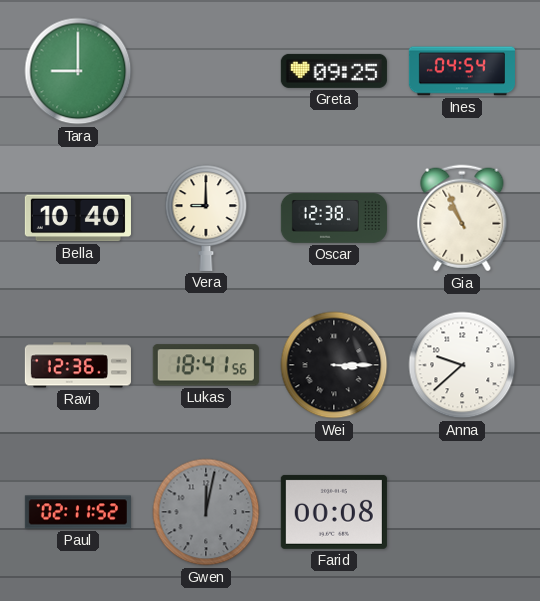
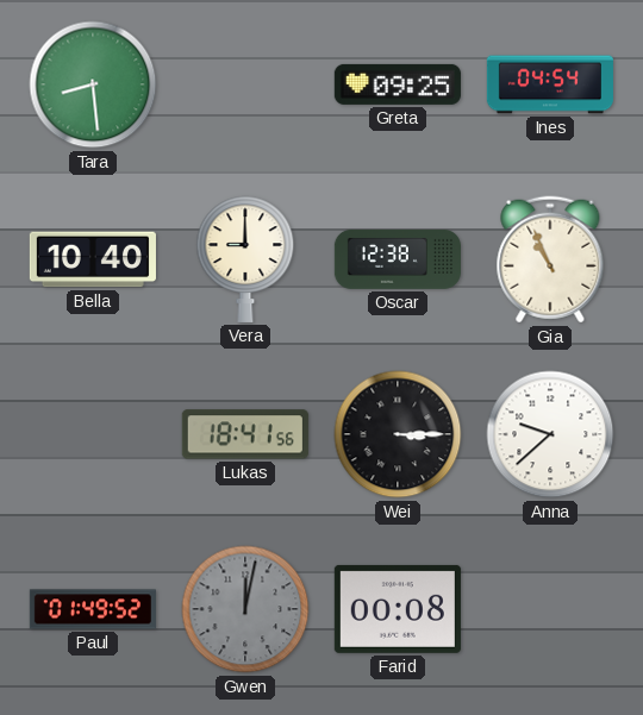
Tara: 9:00 -> 8:29
Ravi: 12:36 -> none
Paul: 02:11 -> 01:49
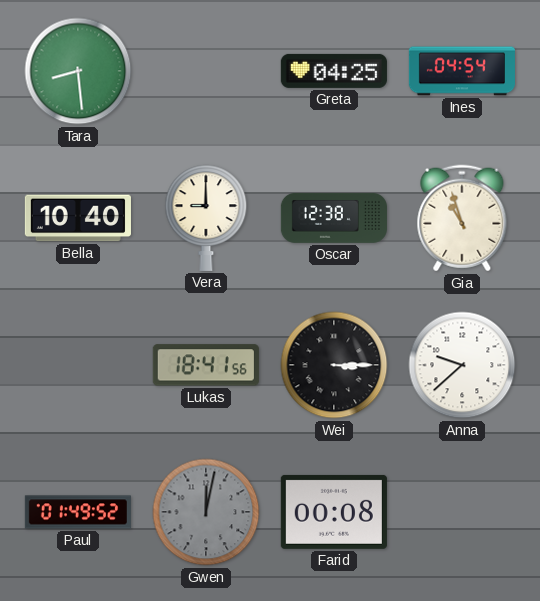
Greta: 09:25 -> 04:25
Gia: 10:56 -> 10:57
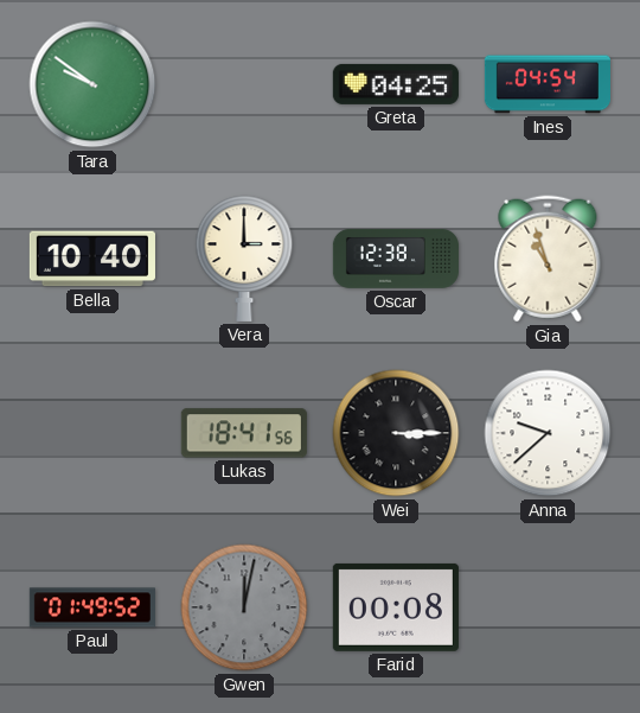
Tara: 8:29 -> 9:51
Vera: 9:00 -> 3:00
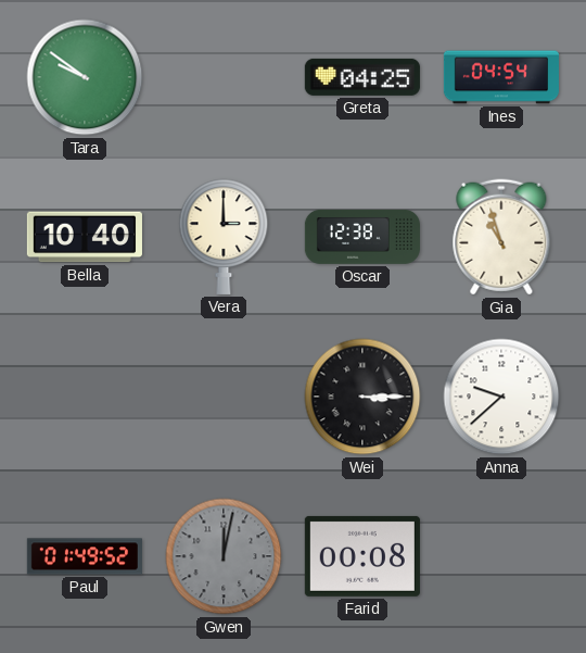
Lukas: 18:41 -> none
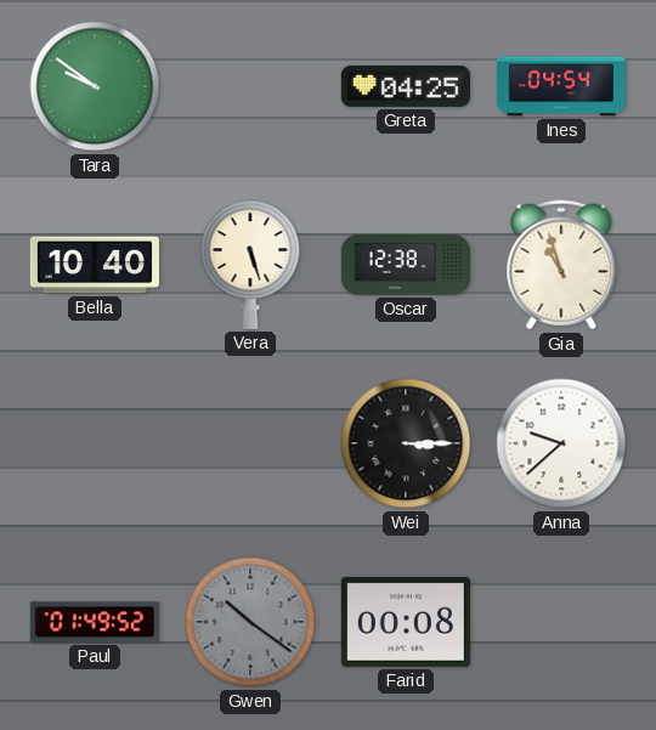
Vera: 3:00 -> 5:27
Gwen: 12:02 -> 10:21
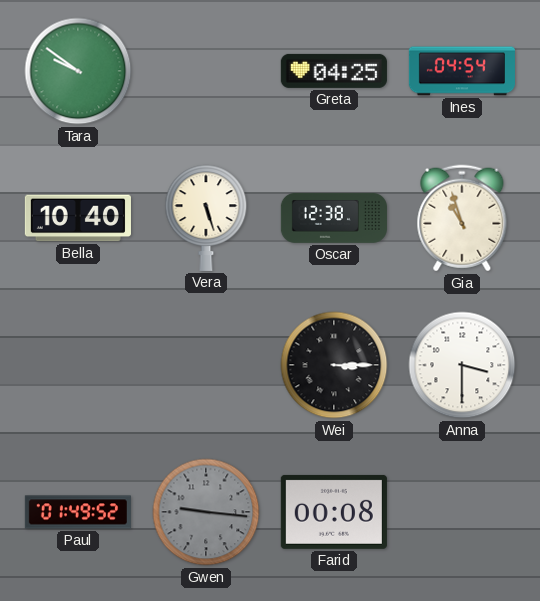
Anna: 9:38 -> 3:30
Gwen: 10:21 -> 9:16
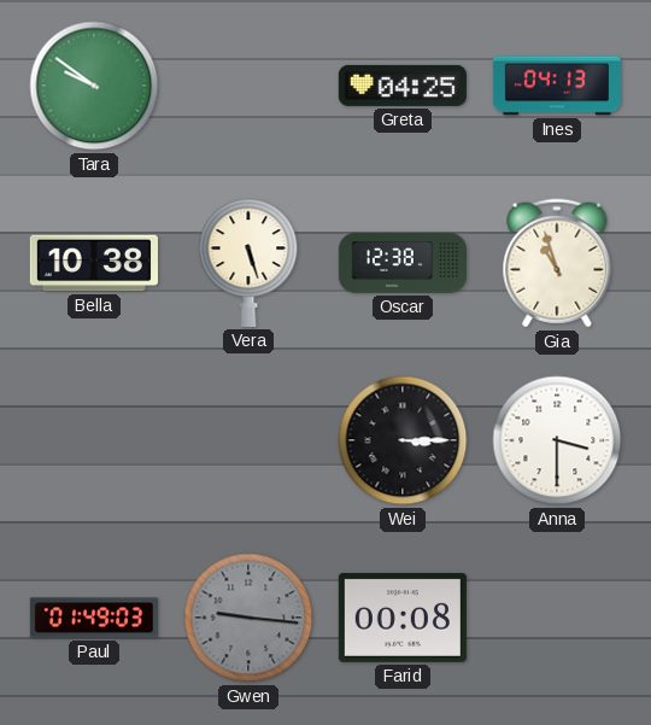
Ines: 04:54 -> 04:13
Bella: 10:40 -> 10:38
Paul: 01:49:52 -> 01:49:03
